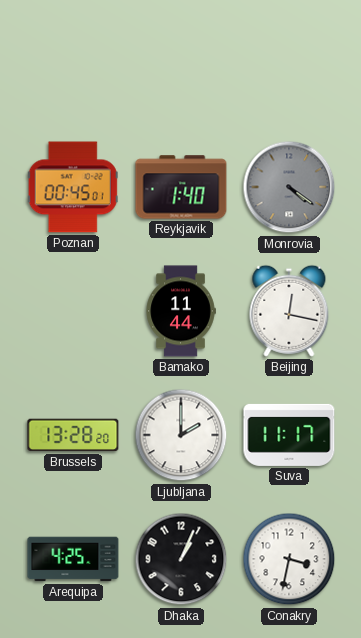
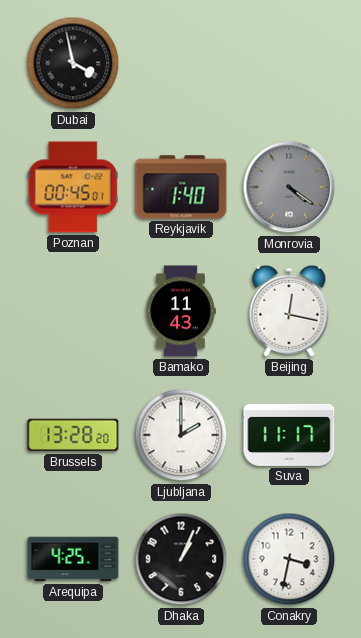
Dubai: none -> 3:58
Bamako: 11:44 -> 11:43
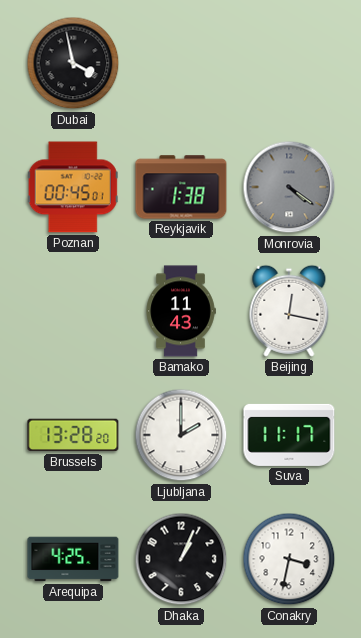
Reykjavik: 1:40 -> 1:38
